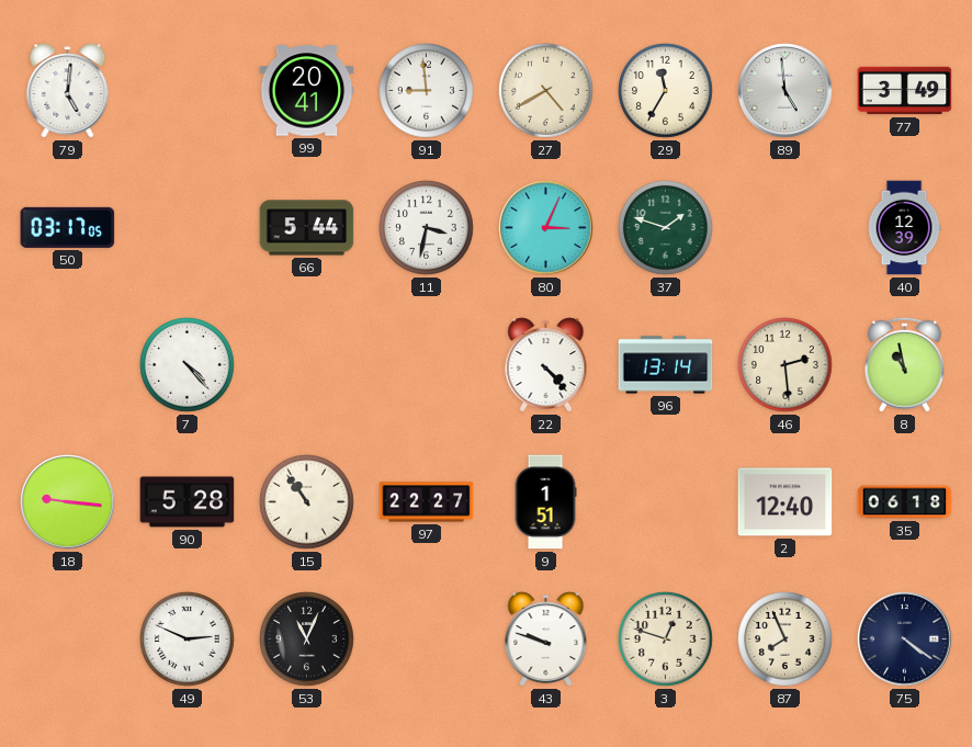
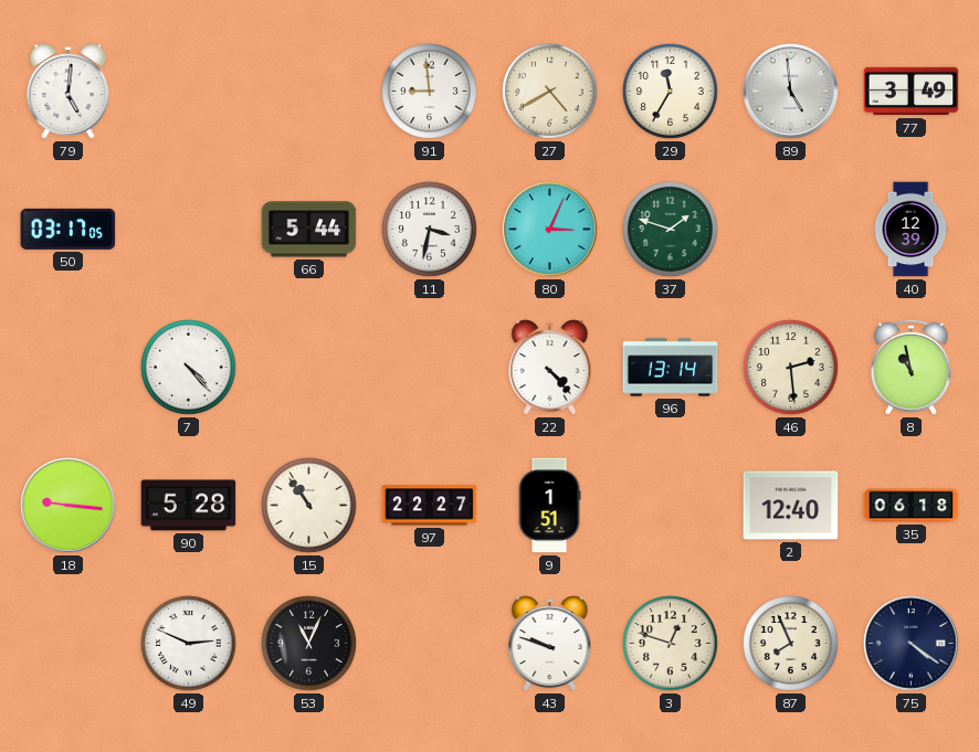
99: 20:41 -> none
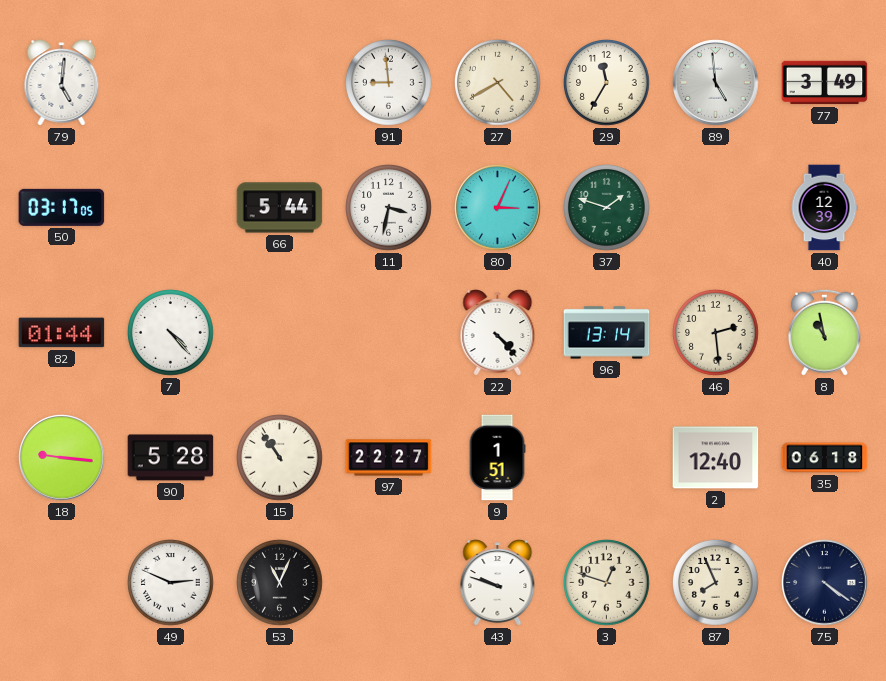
82: none -> 01:44
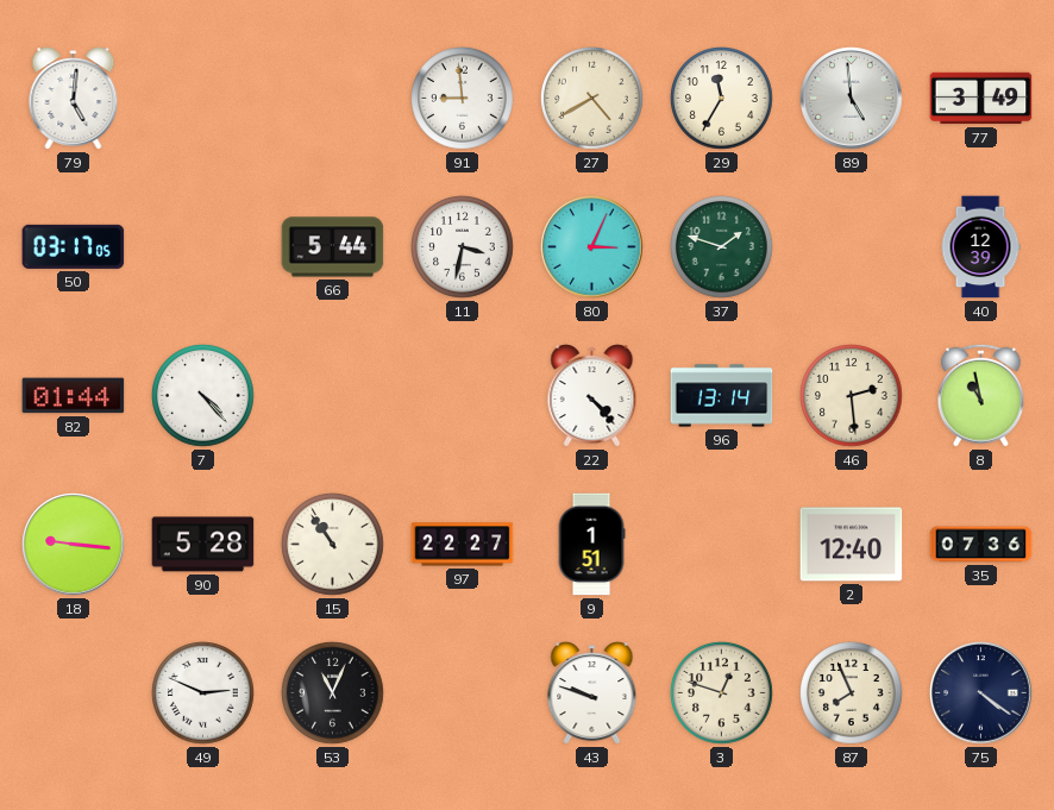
35: 06:18 -> 07:36
